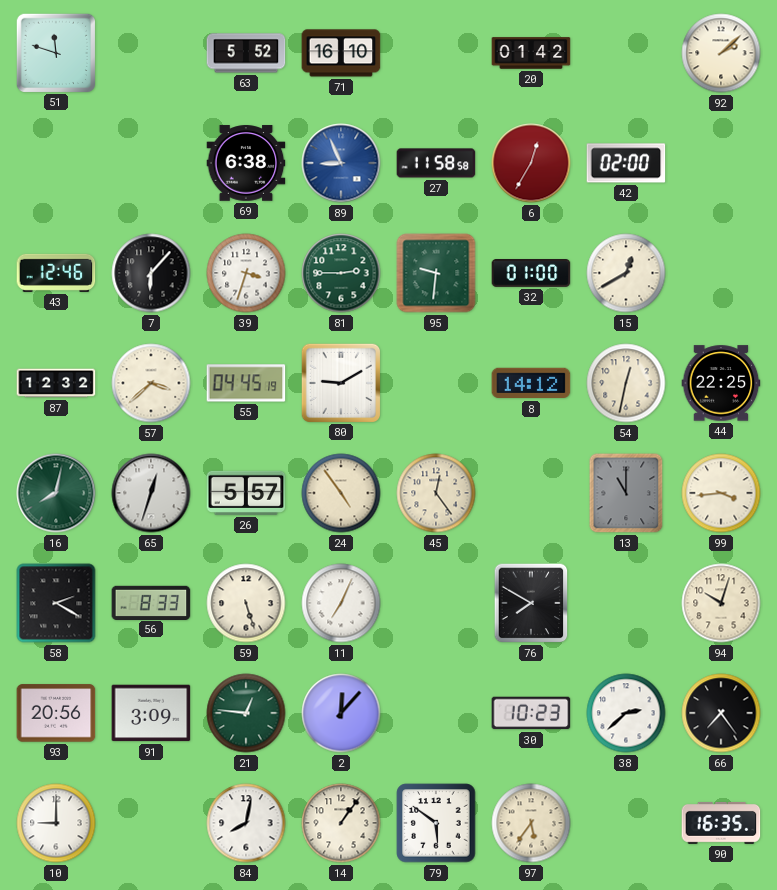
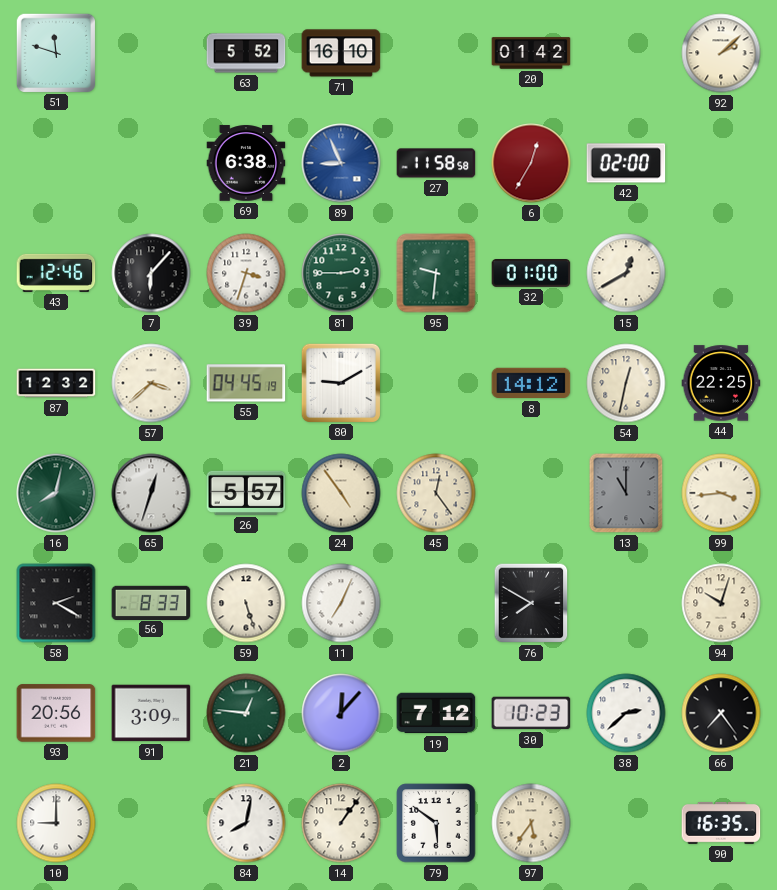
19: none -> 7:12
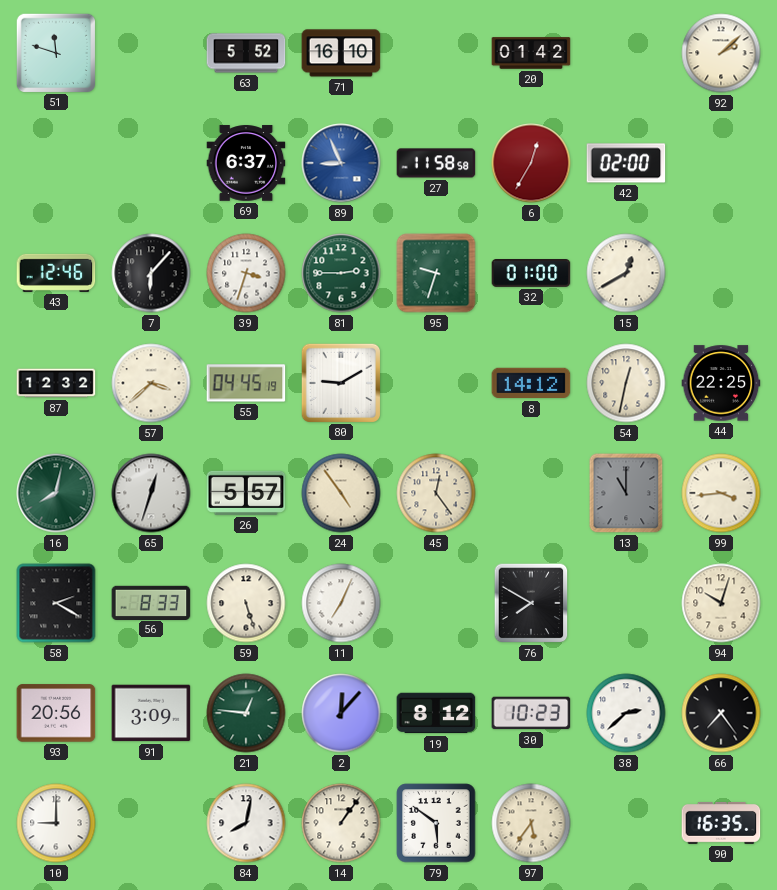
69: 6:38 -> 6:37
95: 9:31 -> 9:33
19: 7:12 -> 8:12
